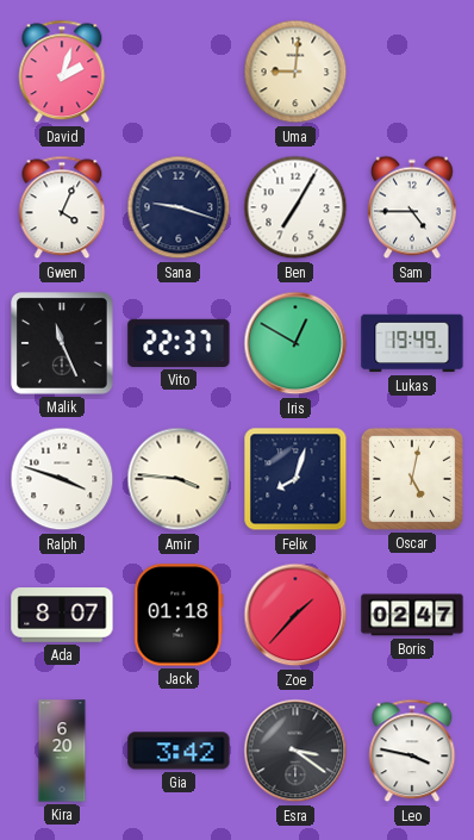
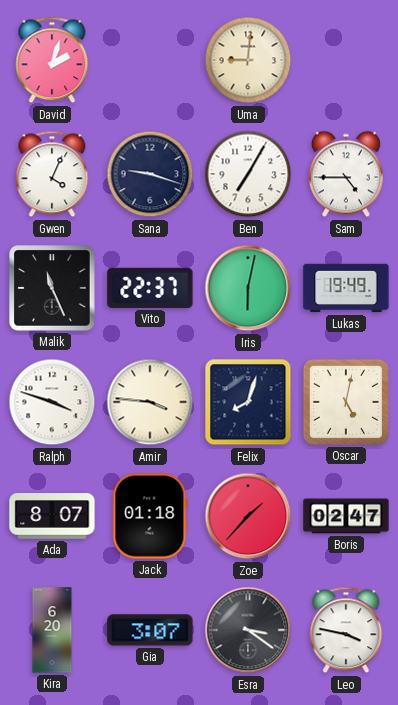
Iris: 12:50 -> 6:02
Gia: 3:42 -> 3:07
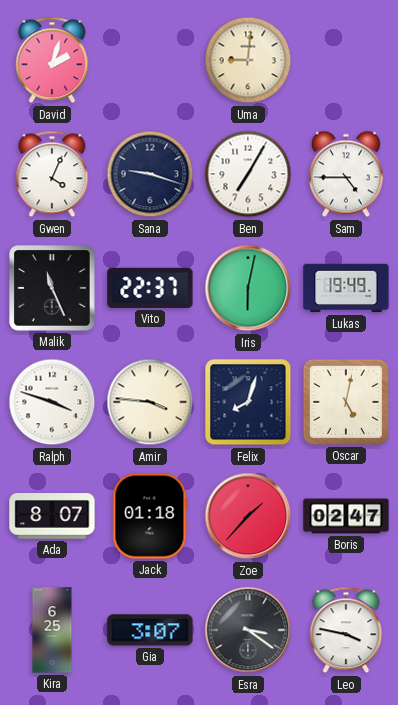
Kira: 6:20 -> 6:25
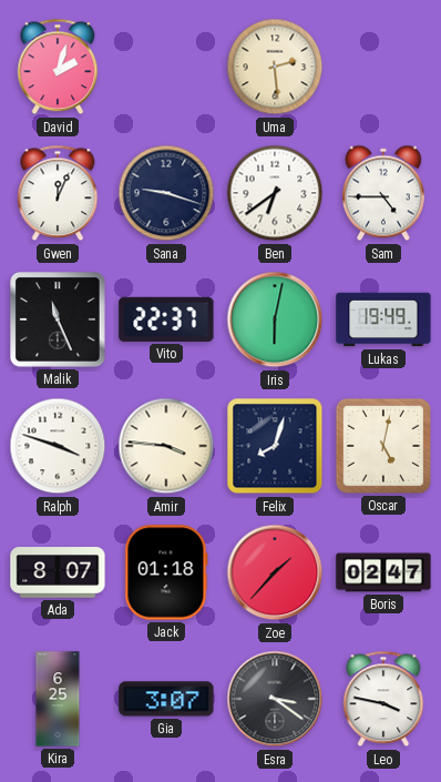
Uma: 9:01 -> 2:29
Gwen: 4:04 -> 12:04
Ben: 7:05 -> 6:39
